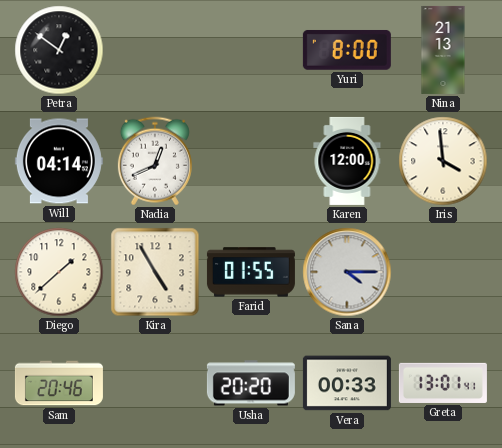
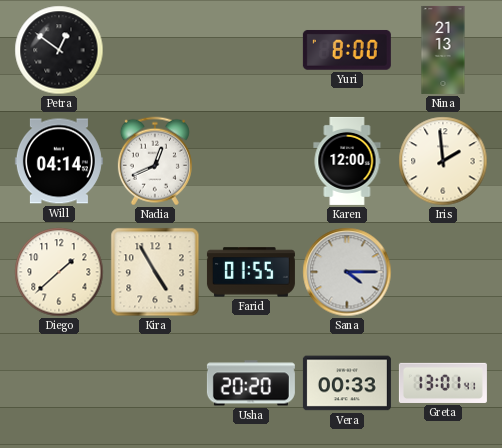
Iris: 3:59 -> 1:59
Sam: 20:46 -> none
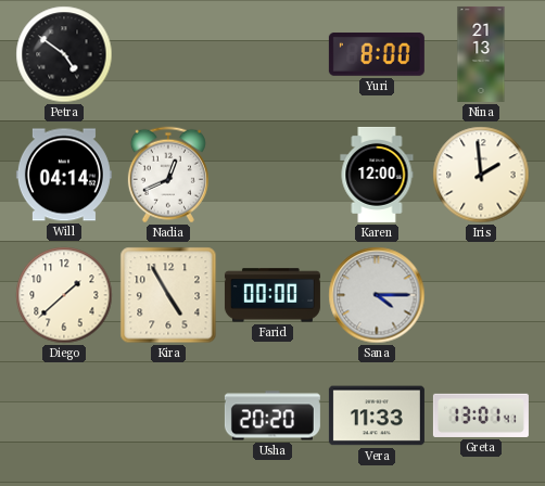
Petra: 12:51 -> 4:51
Farid: 01:55 -> 00:00
Vera: 00:33 -> 11:33
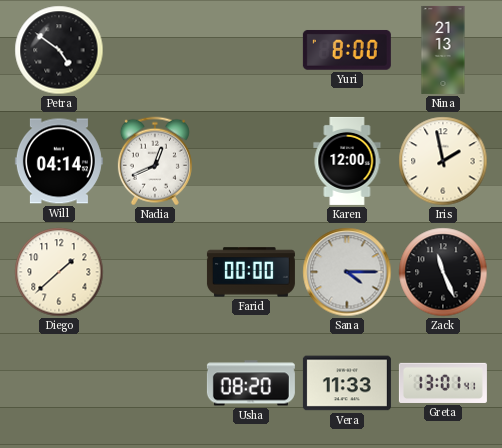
Iris: 1:59 -> 1:58
Kira: 4:55 -> none
Zack: none -> 11:26
Usha: 20:20 -> 08:20
